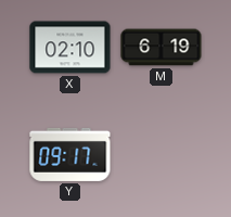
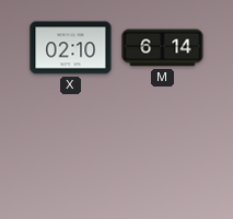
M: 6:19 -> 6:14
Y: 09:17 -> none
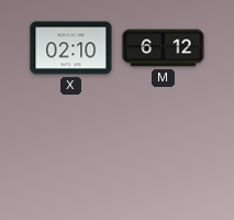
M: 6:14 -> 6:12
